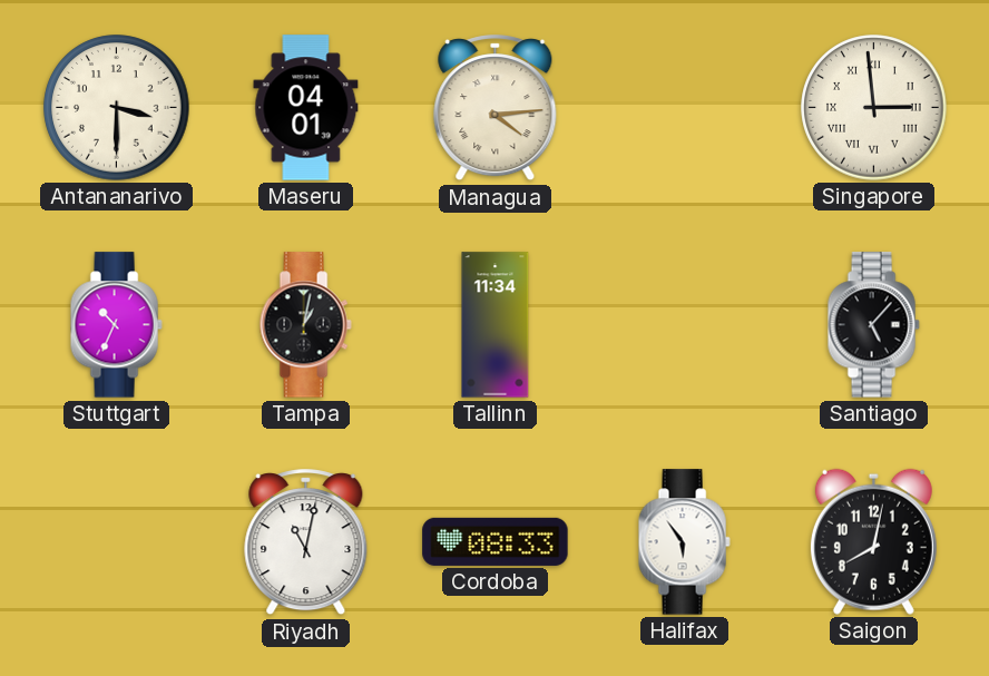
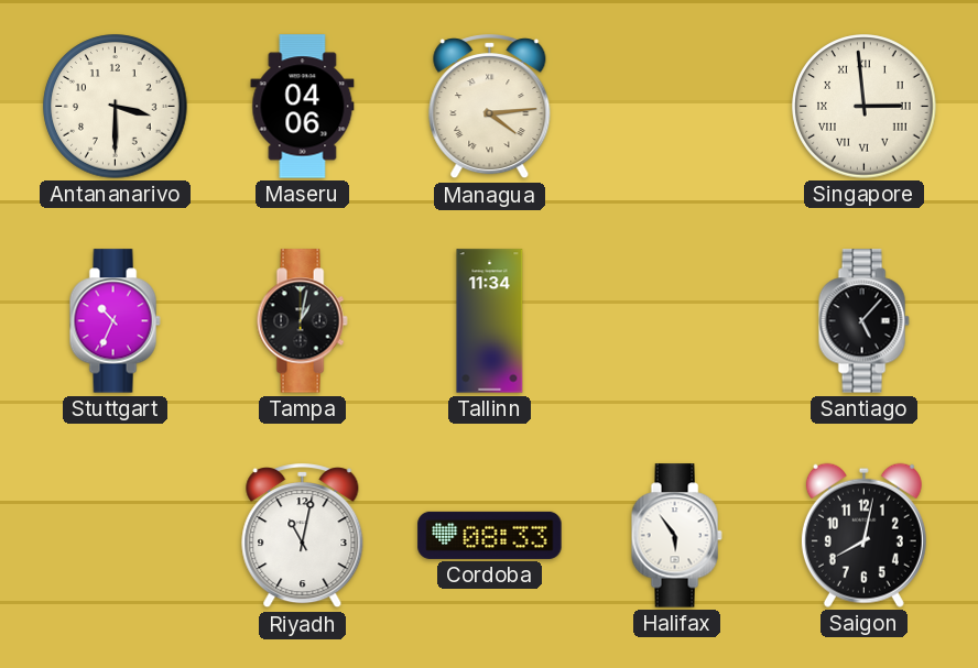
Maseru: 04:01 -> 04:06
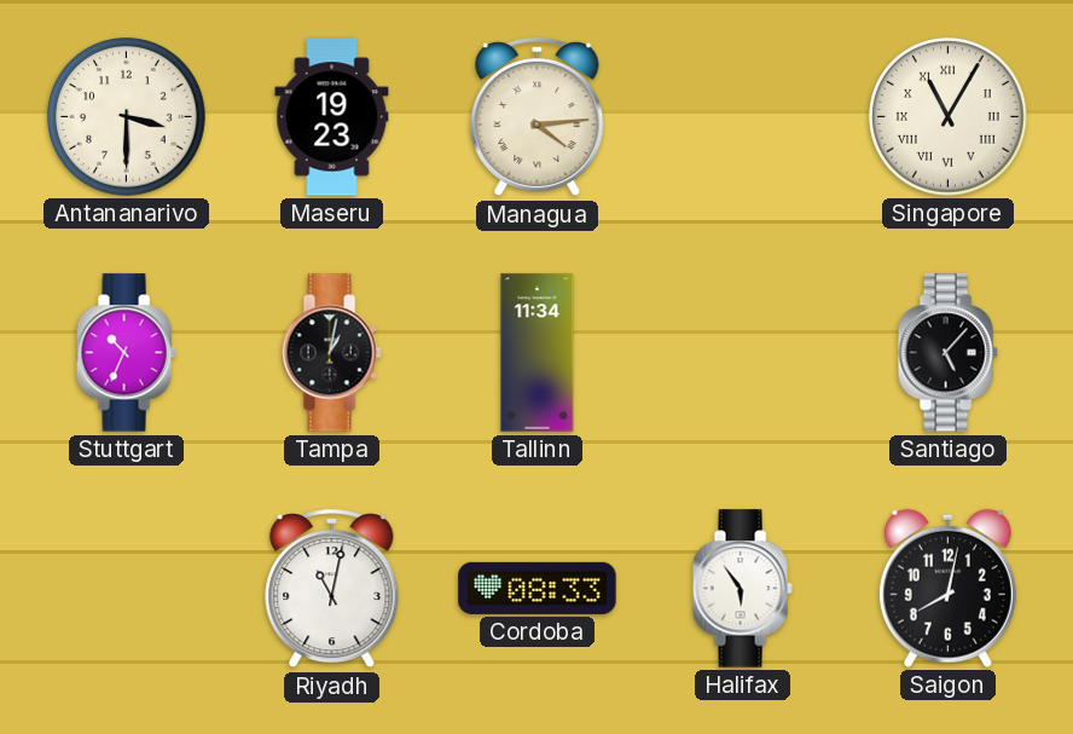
Maseru: 04:06 -> 19:23
Singapore: 2:59 -> 11:05
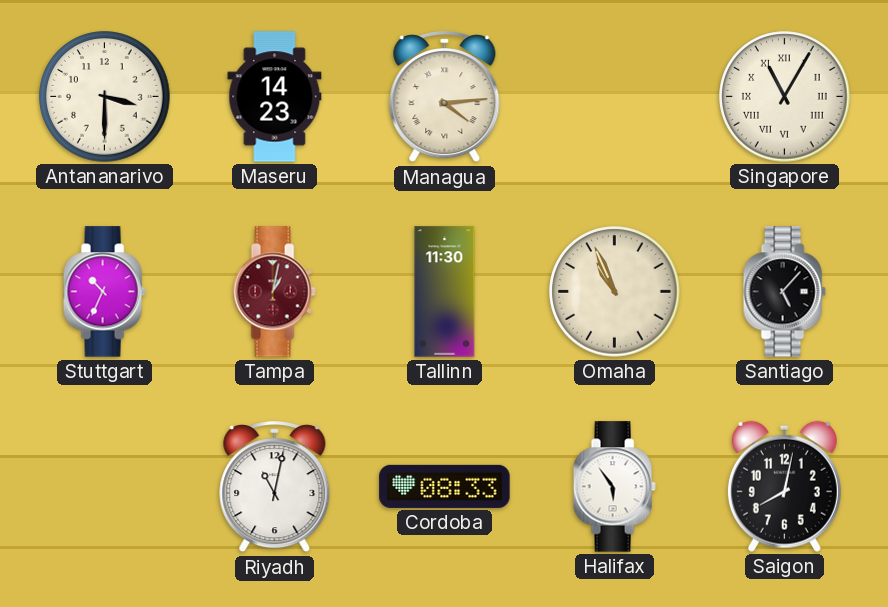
Maseru: 19:23 -> 14:23
Tampa dial: black -> burgundy
Tallinn: 11:34 -> 11:30
Omaha: none -> 10:56
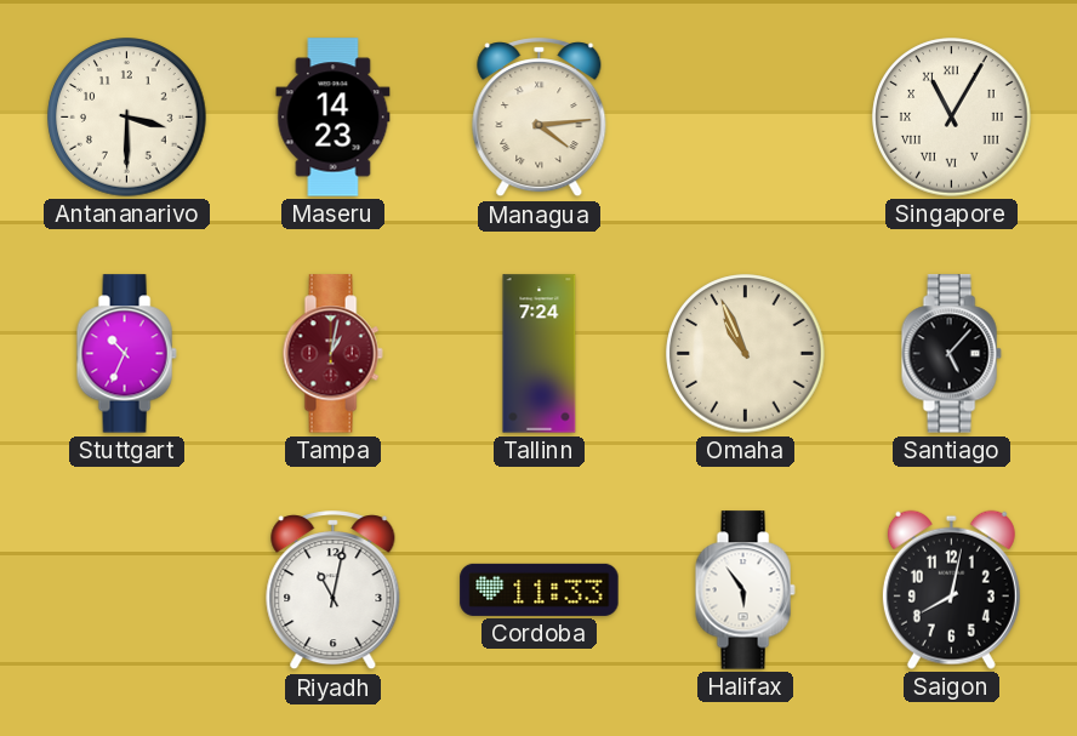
Tallinn: 11:30 -> 7:24
Cordoba: 08:33 -> 11:33
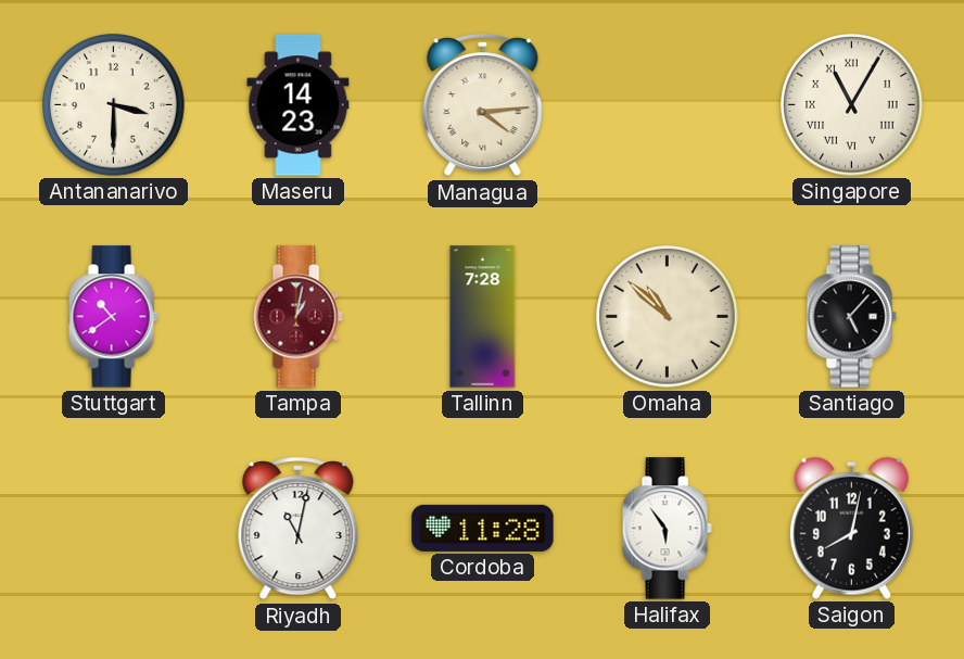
Stuttgart: 10:34 -> 10:39
Tallinn: 7:24 -> 7:28
Omaha: 10:56 -> 10:52
Cordoba: 11:33 -> 11:28
